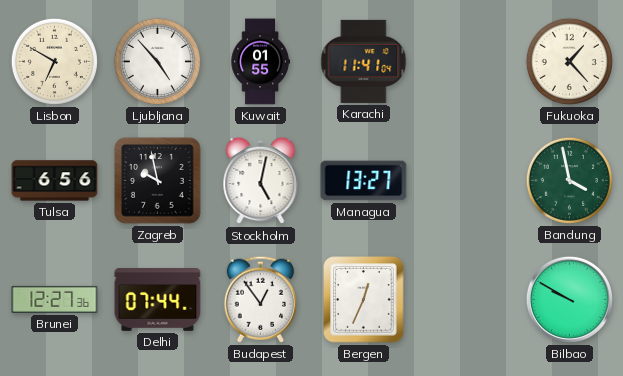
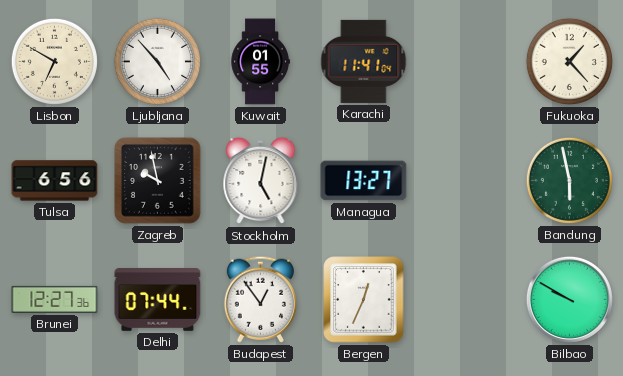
Bandung: 3:58 -> 5:58
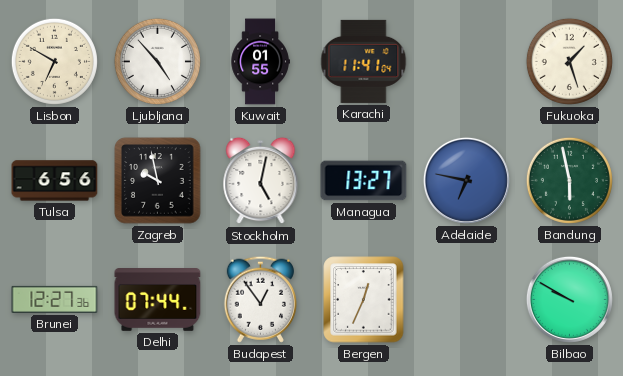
Fukuoka: 1:23 -> 1:27
Adelaide: none -> 6:47
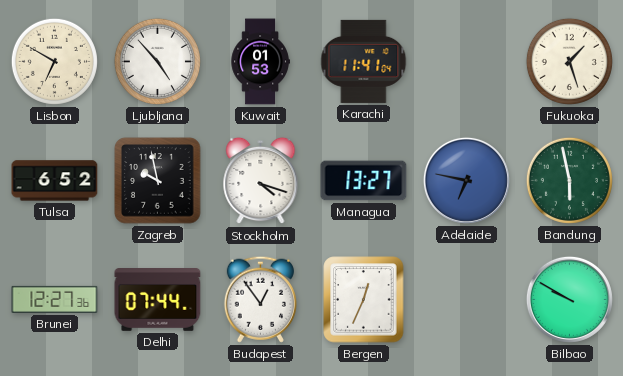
Kuwait: 01:55 -> 01:53
Tulsa: 6:56 -> 6:52
Stockholm: 5:02 -> 4:18
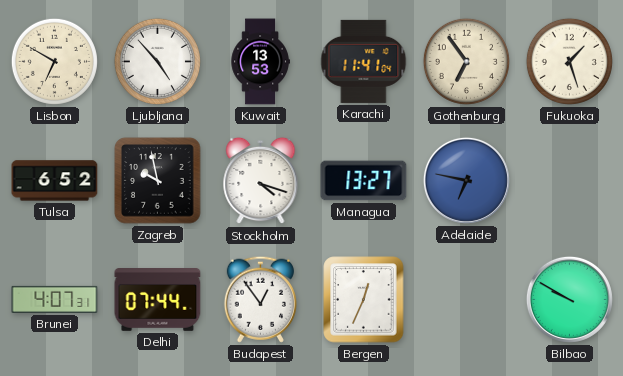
Kuwait: 01:53 -> 13:53
Gothenburg: none -> 6:54
Bandung: 5:58 -> none
Brunei: 12:27 -> 4:07
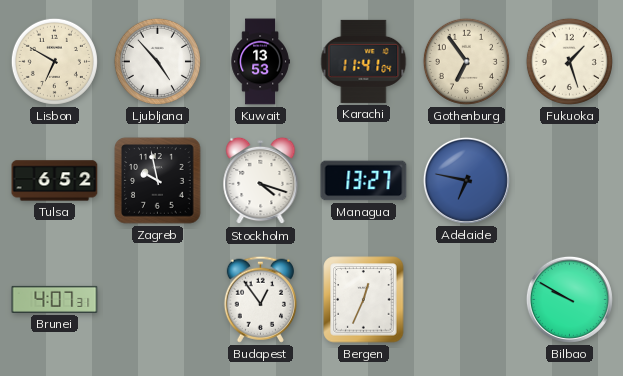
Delhi: 07:44 -> none
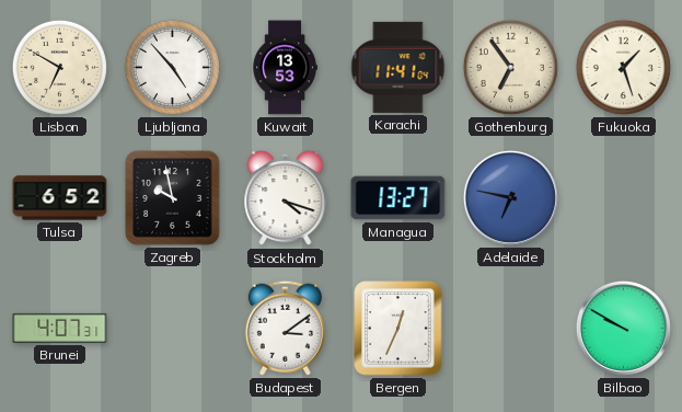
Budapest: 12:54 -> 3:09
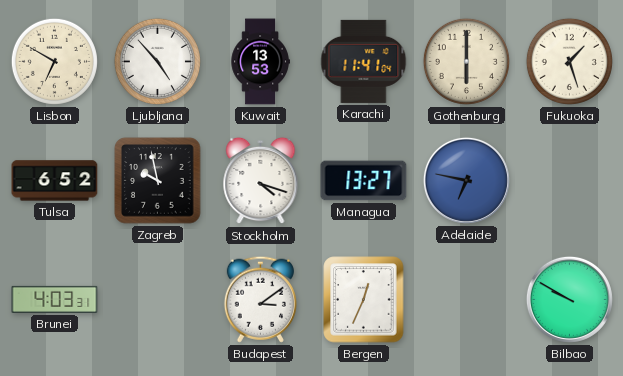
Gothenburg: 6:54 -> 6:00
Brunei: 4:07 -> 4:03
